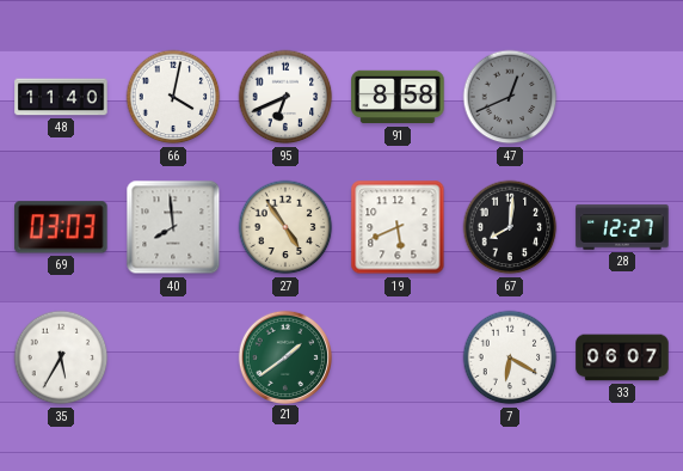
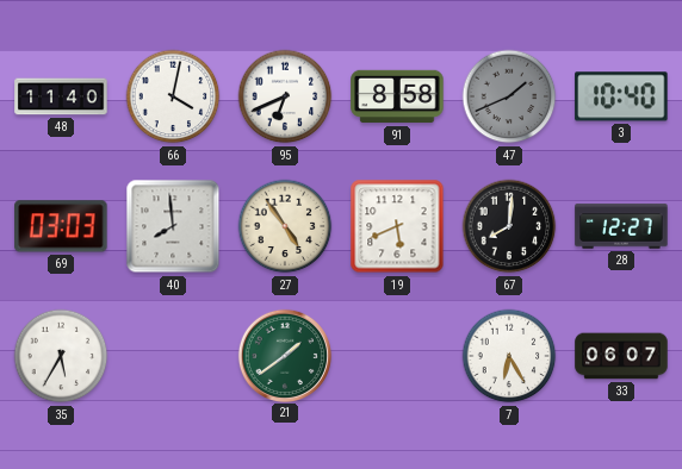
47: 12:41 -> 1:41
3: none -> 10:40
7: 6:20 -> 6:25
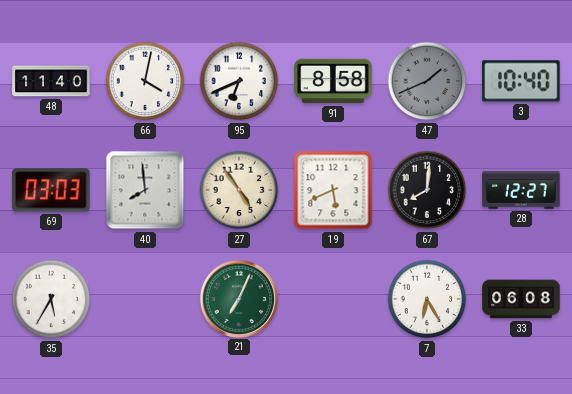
21: 1:39 -> 7:04
33: 06:07 -> 06:08
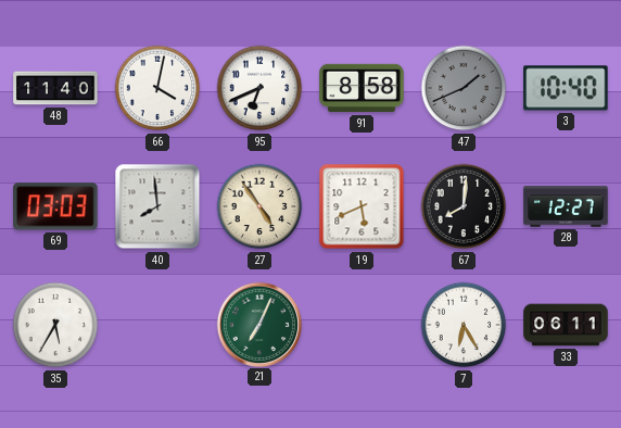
33: 06:08 -> 06:11
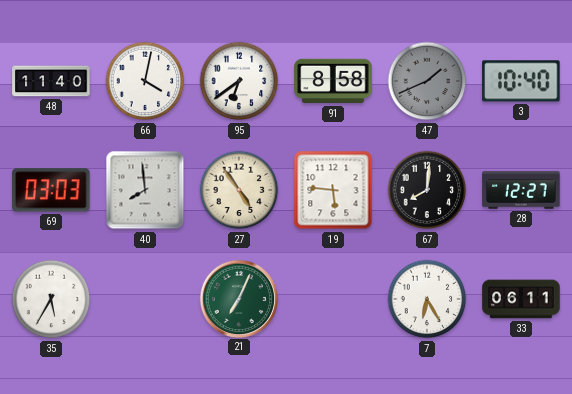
95: 6:41 -> 6:39
19: 5:41 -> 5:46
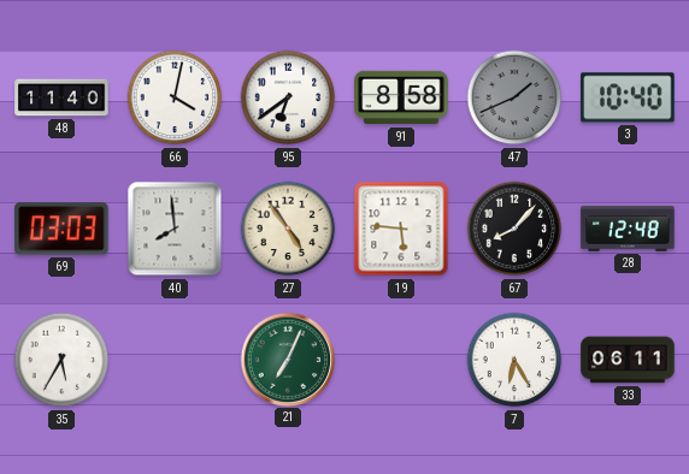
67: 8:01 -> 8:07
28: 12:27 -> 12:48
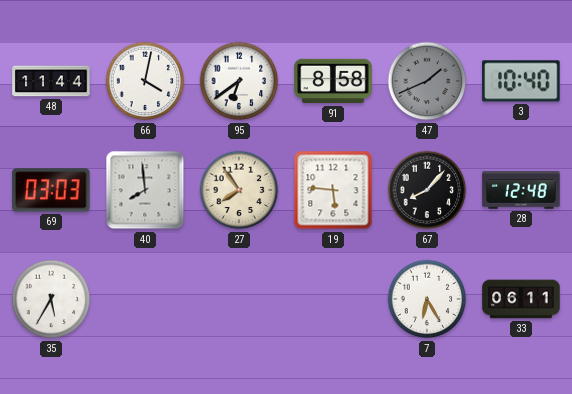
48: 11:40 -> 11:44
27: 4:54 -> 7:54
21: 7:04 -> none
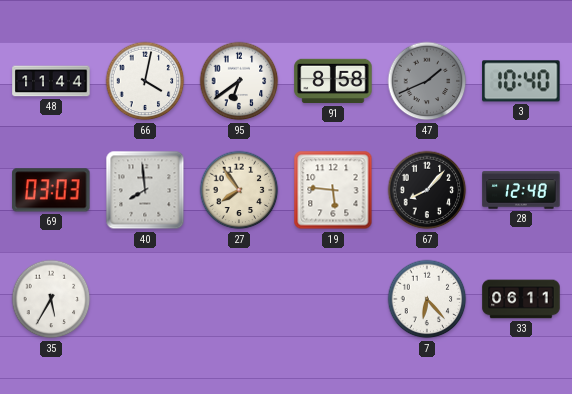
7: 6:25 -> 6:23
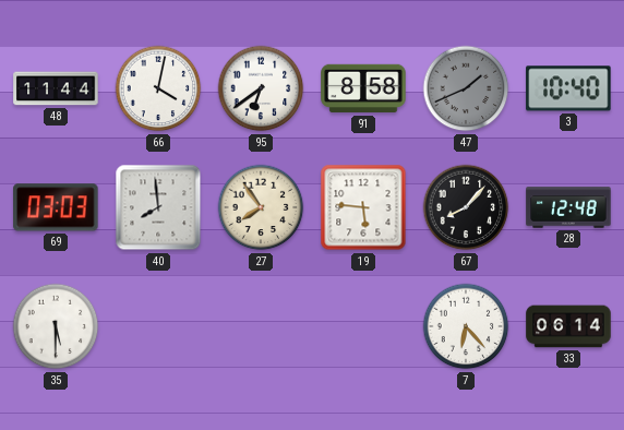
35: 5:35 -> 5:30
33: 06:11 -> 06:14
